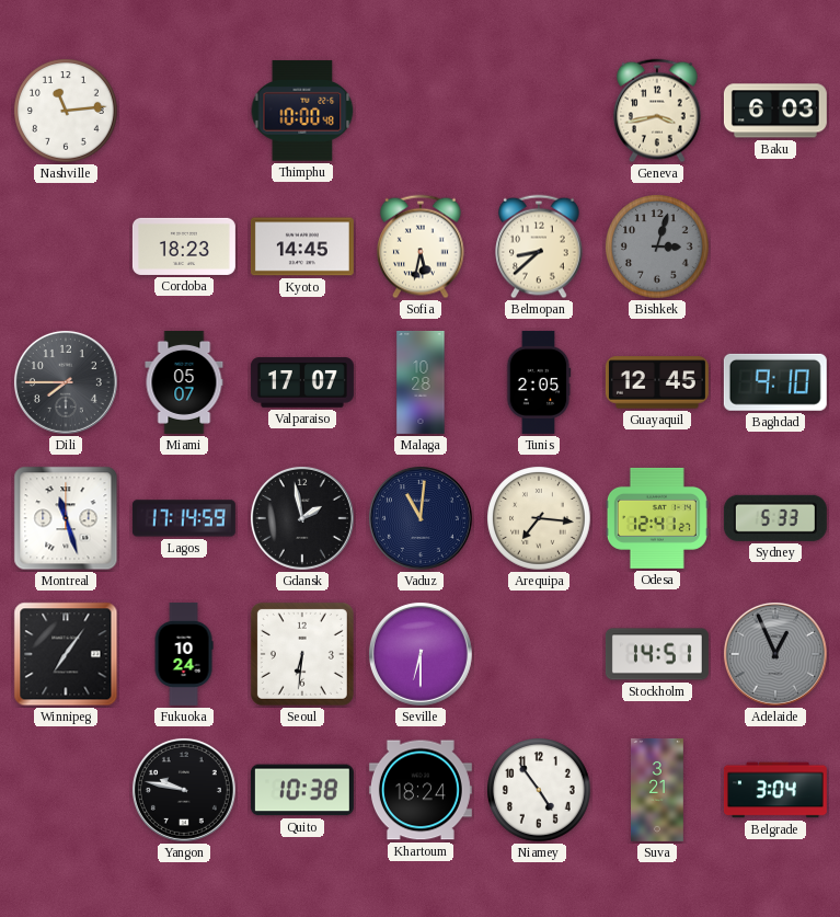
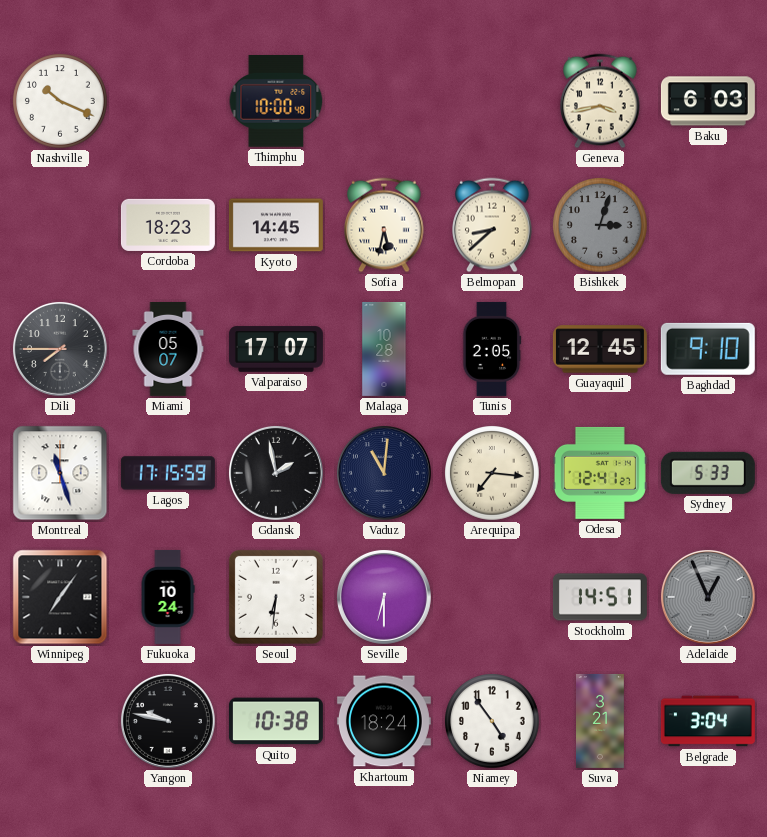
Nashville: 11:14 -> 10:19
Lagos: 17:14 -> 17:15
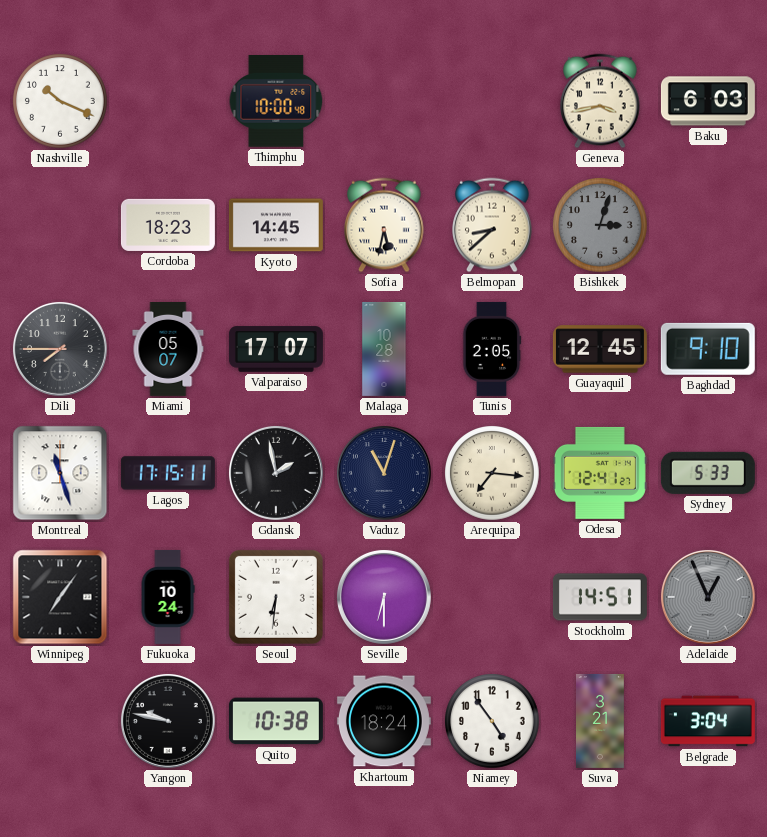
Lagos: 17:15:59 -> 17:15:11
Vaduz: 11:01 -> 11:03
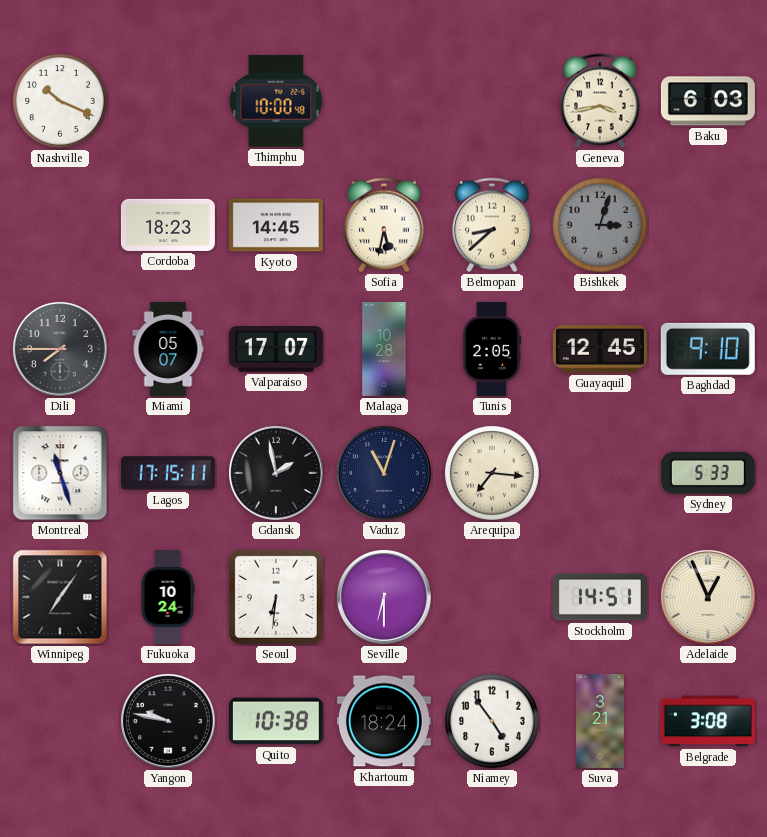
Odesa: 12:41 -> none
Adelaide dial: grey -> cream
Belgrade: 3:04 -> 3:08
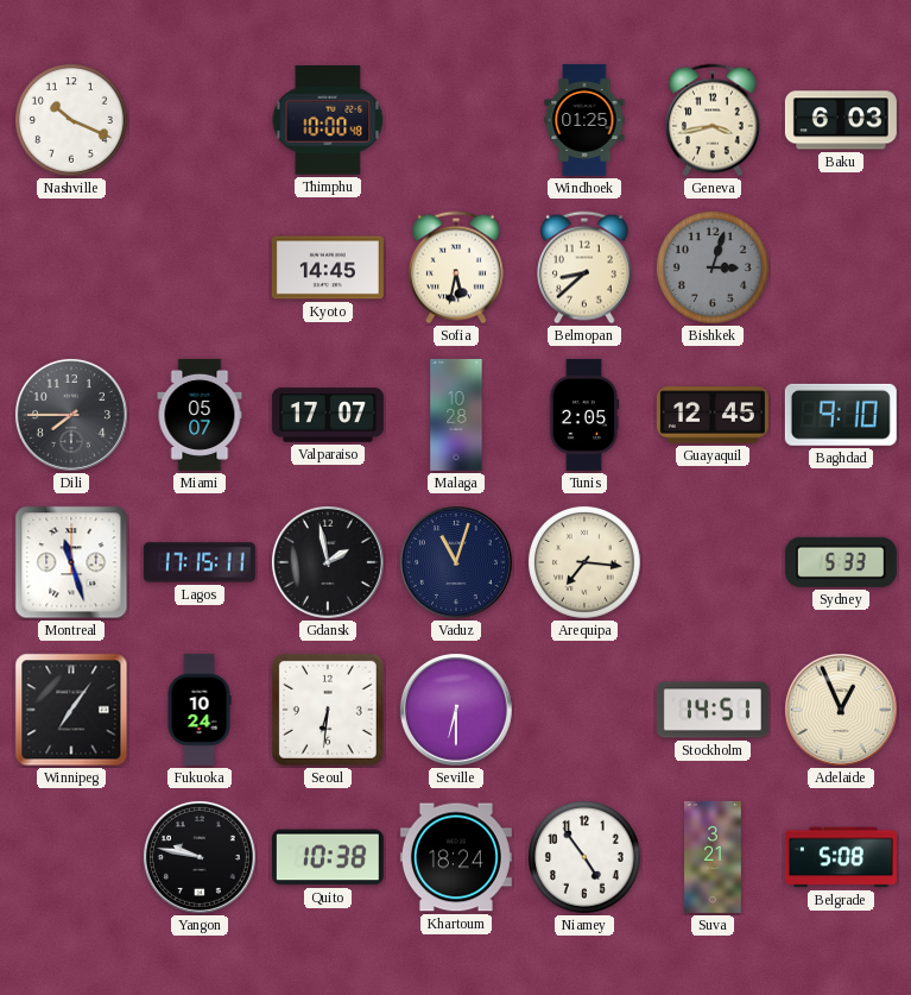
Windhoek: none -> 01:25
Cordoba: 18:23 -> none
Belgrade: 3:08 -> 5:08
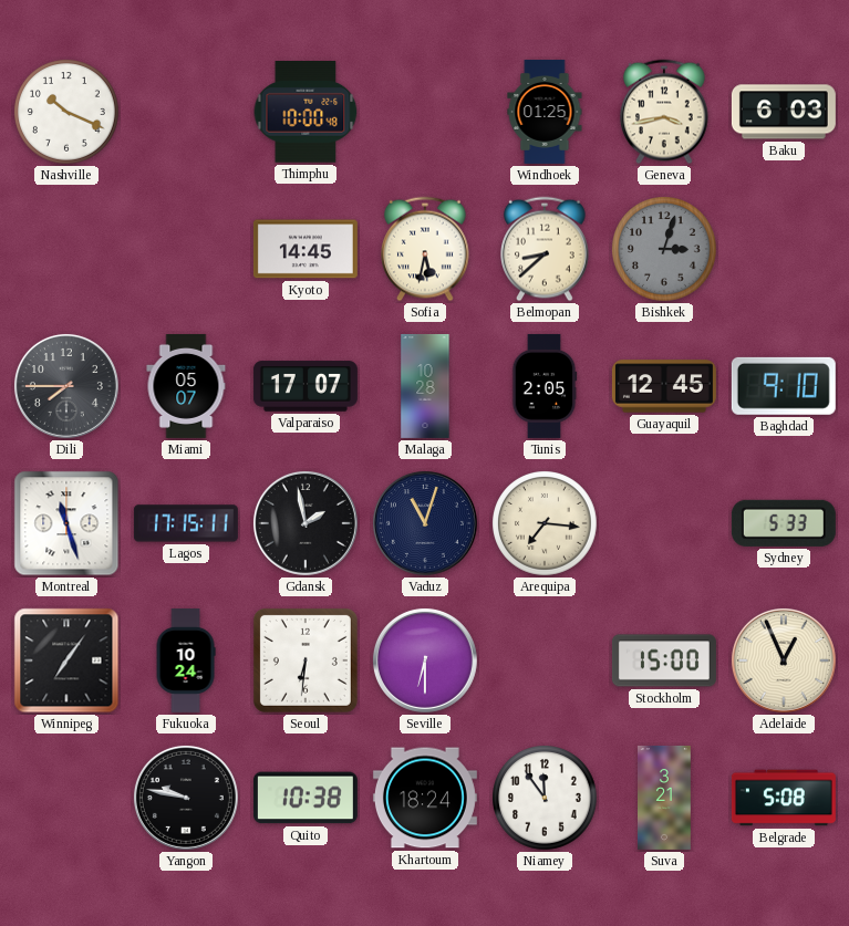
Stockholm: 14:51 -> 15:00
Niamey: 4:54 -> 11:54
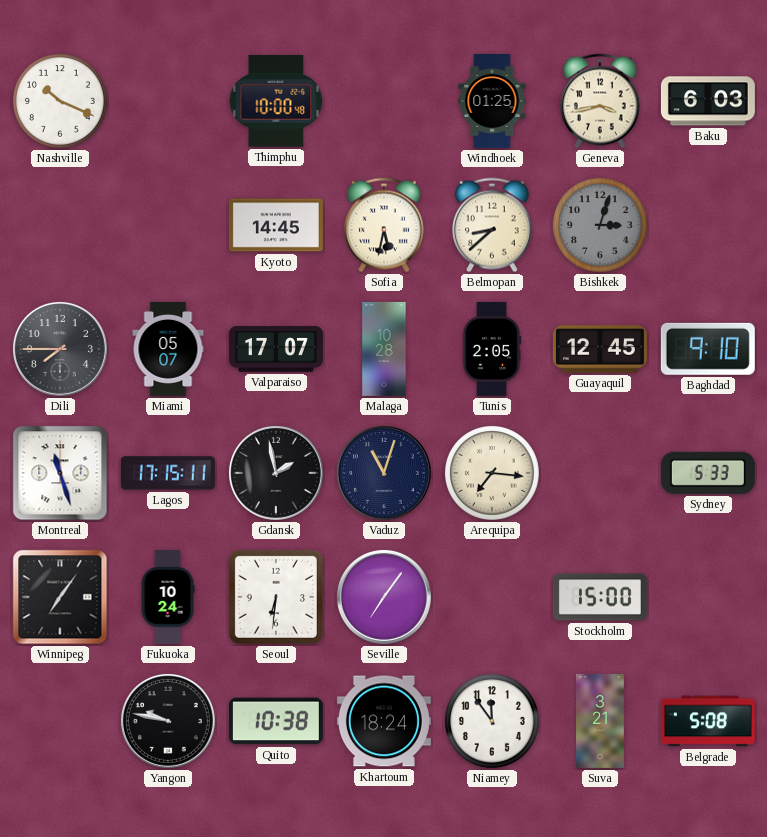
Seville: 6:30 -> 7:06
Adelaide: 12:56 -> none
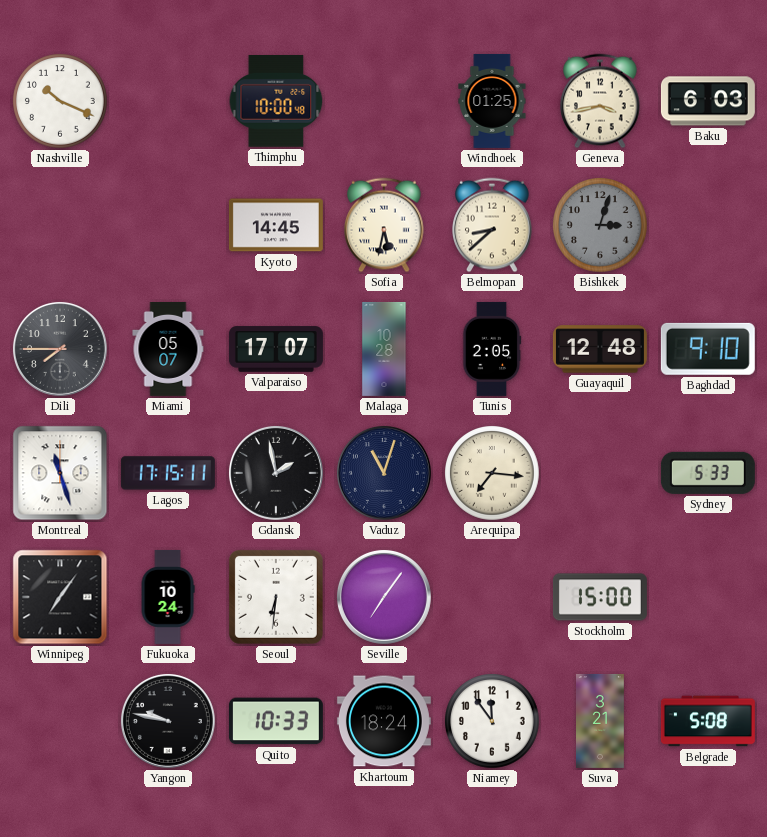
Guayaquil: 12:45 -> 12:48
Quito: 10:38 -> 10:33
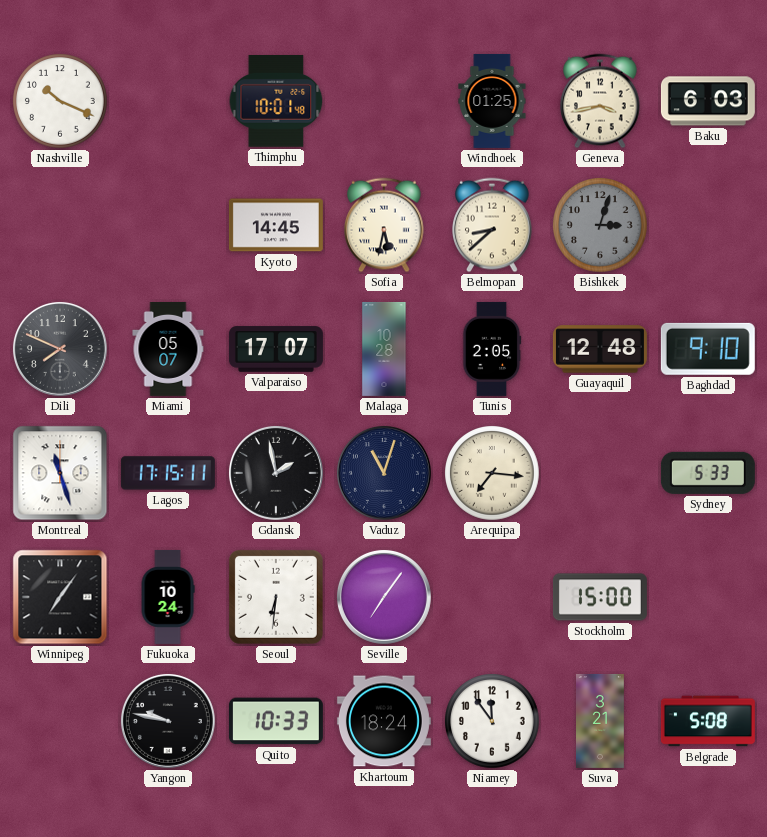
Thimphu: 10:00 -> 10:01
Dili: 7:45 -> 7:49
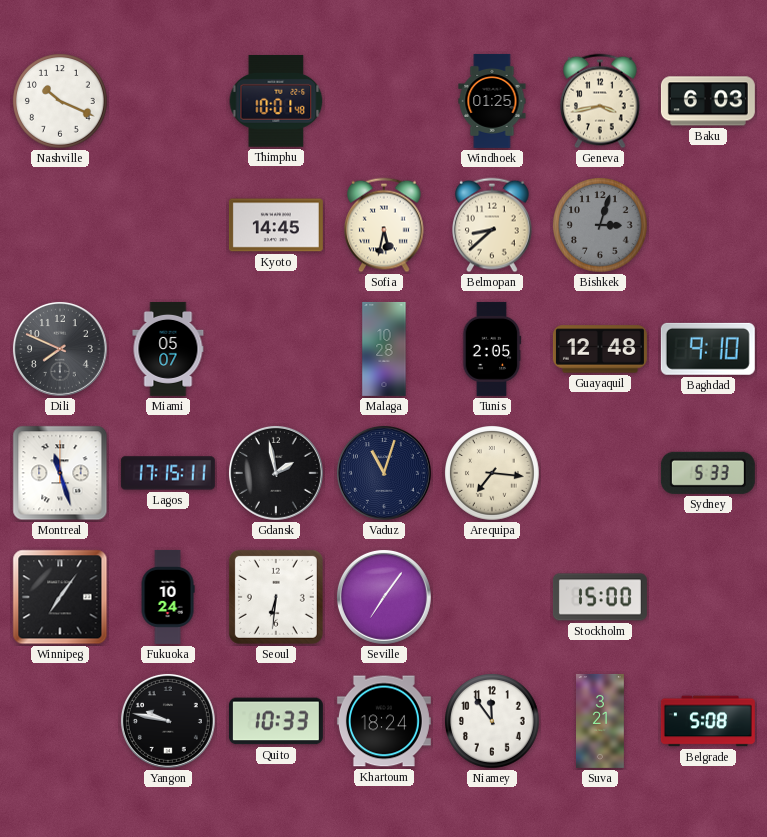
Valparaiso: 17:07 -> none
